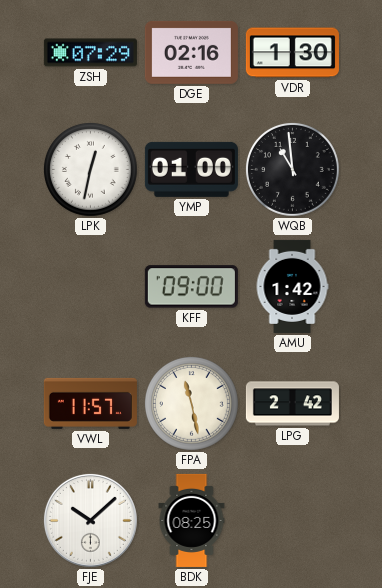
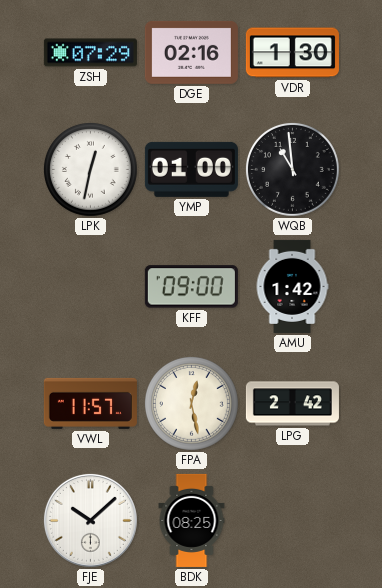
FPA: 11:28 -> 12:28
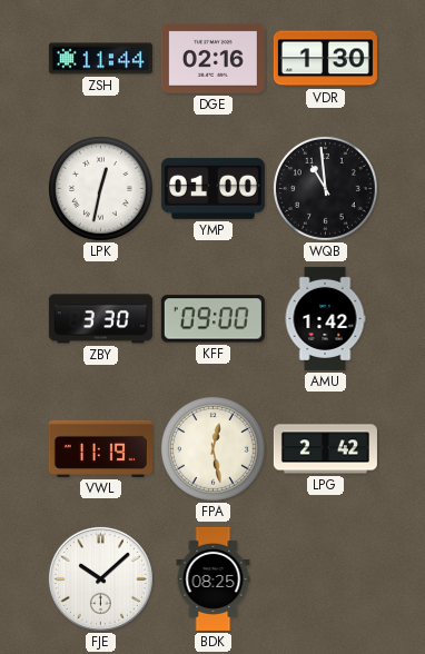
ZSH: 07:29 -> 11:44
ZBY: none -> 3:30
VWL: 11:57 -> 11:19
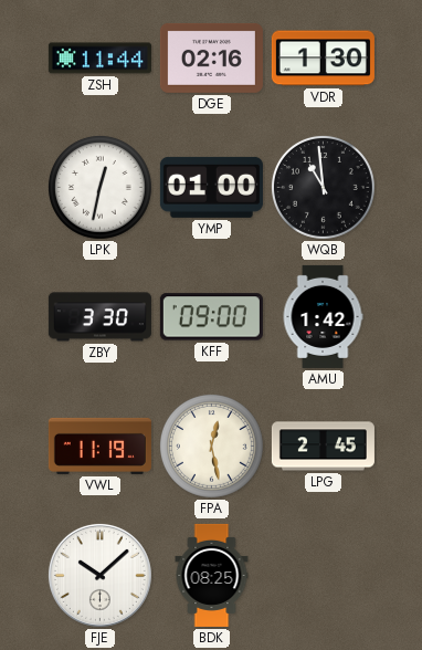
LPG: 2:42 -> 2:45
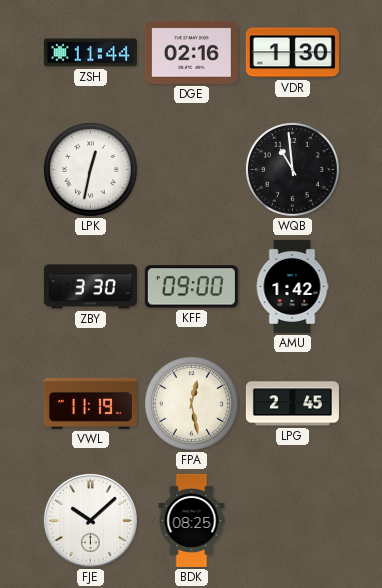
YMP: 01:00 -> none
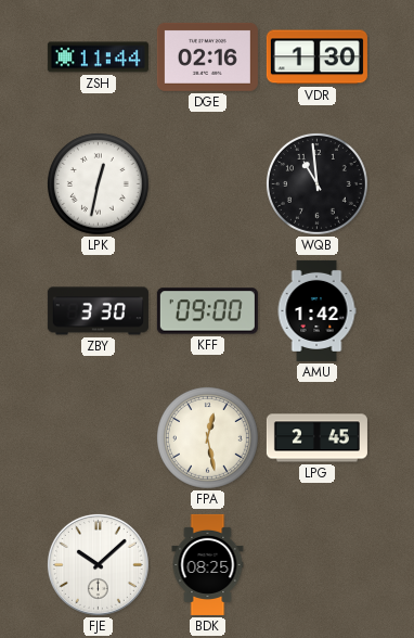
VWL: 11:19 -> none
